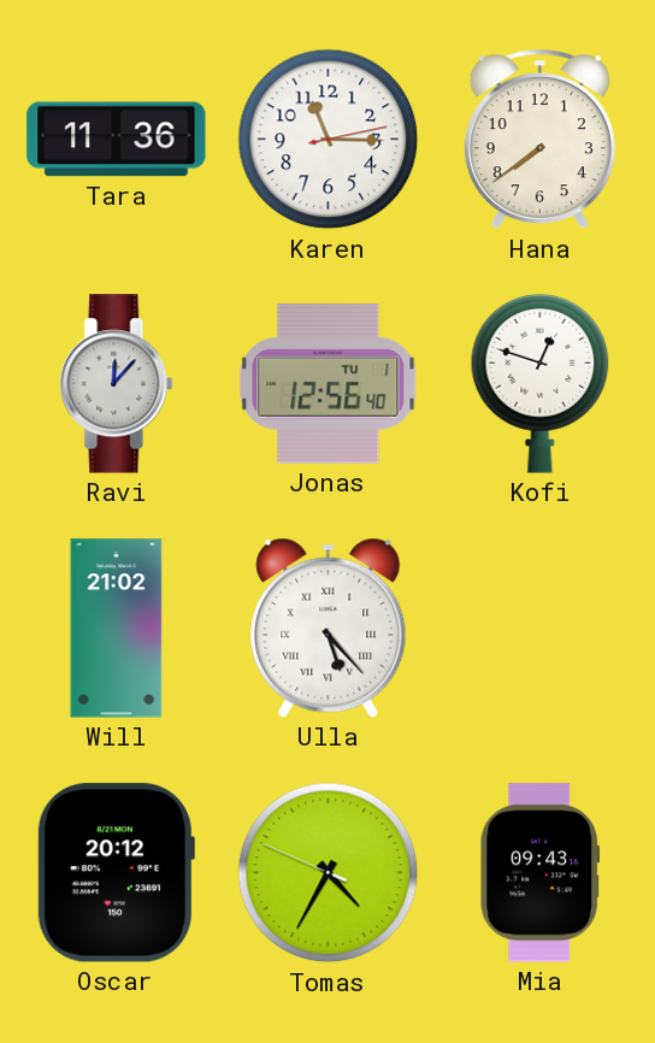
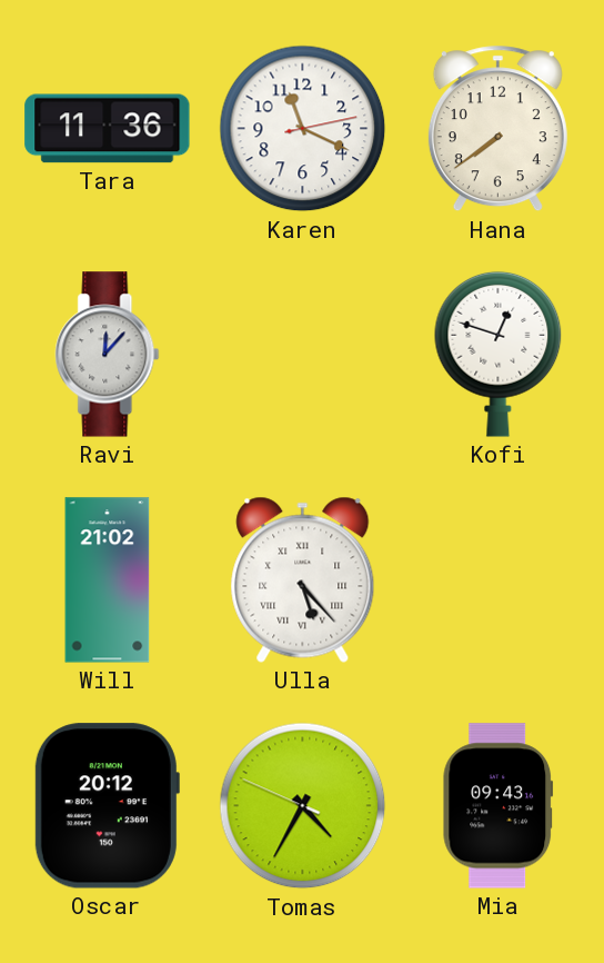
Karen: 11:15 -> 11:19
Jonas: 12:56 -> none
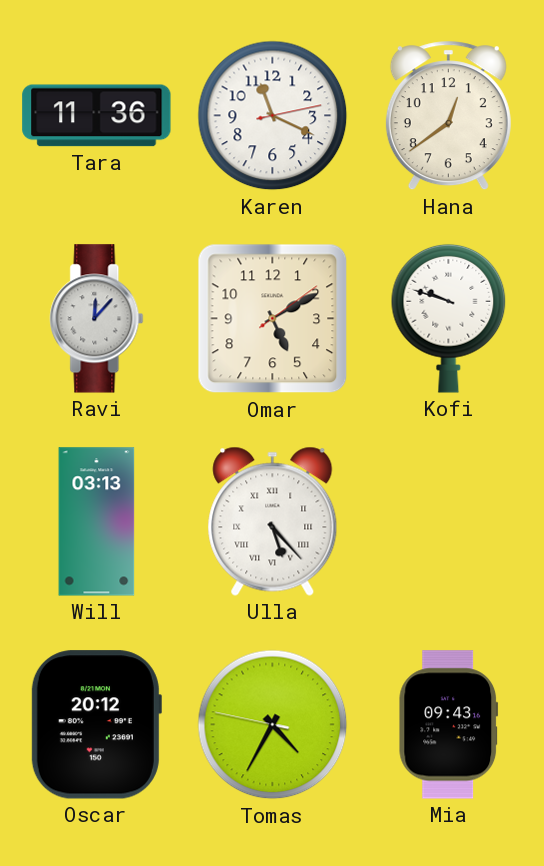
Hana: 7:39 -> 12:39
Omar: none -> 5:10
Kofi: 12:48 -> 9:48
Will: 21:02 -> 03:13
Tomas: 4:34:49 -> 4:34:47
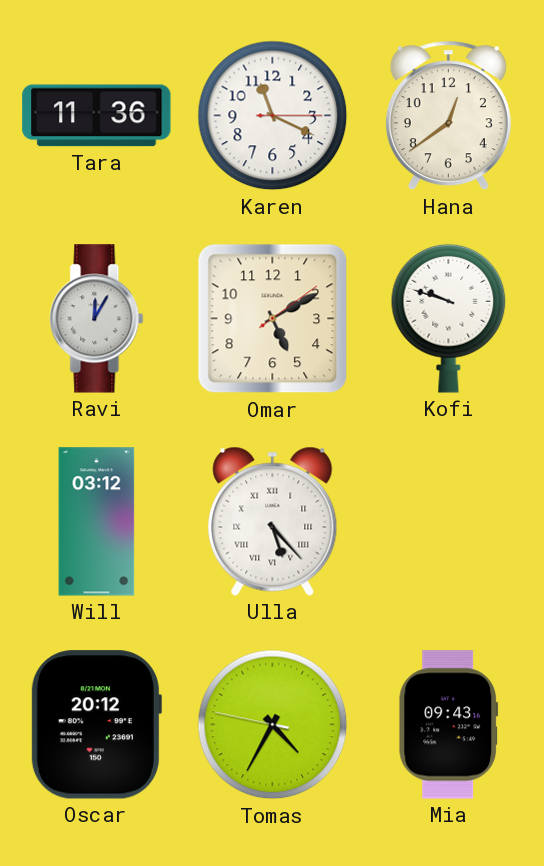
Karen: 11:19:13 -> 11:19:15
Ravi: 12:07 -> 12:05
Will: 03:13 -> 03:12
